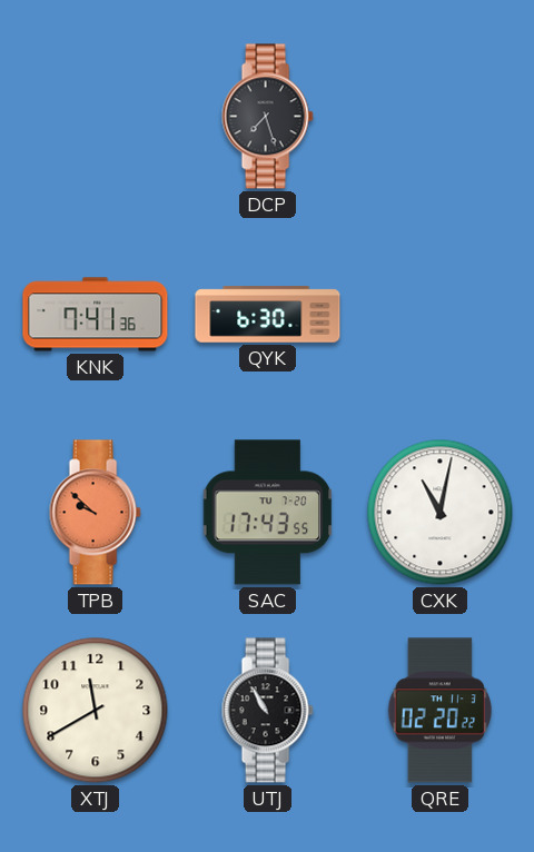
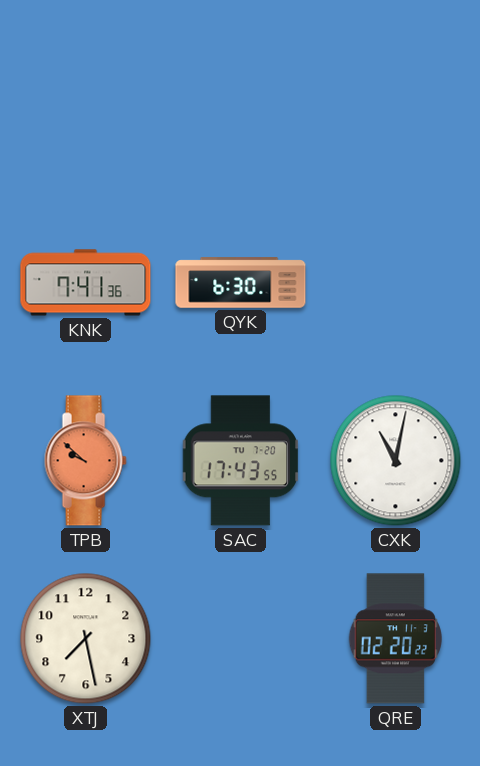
DCP: 7:27 -> none
XTJ: 11:40 -> 7:28
UTJ: 10:55 -> none
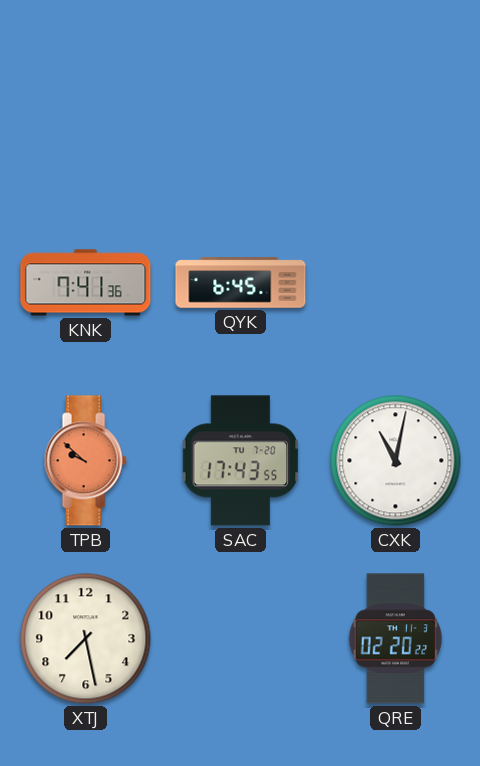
QYK: 6:30 -> 6:45
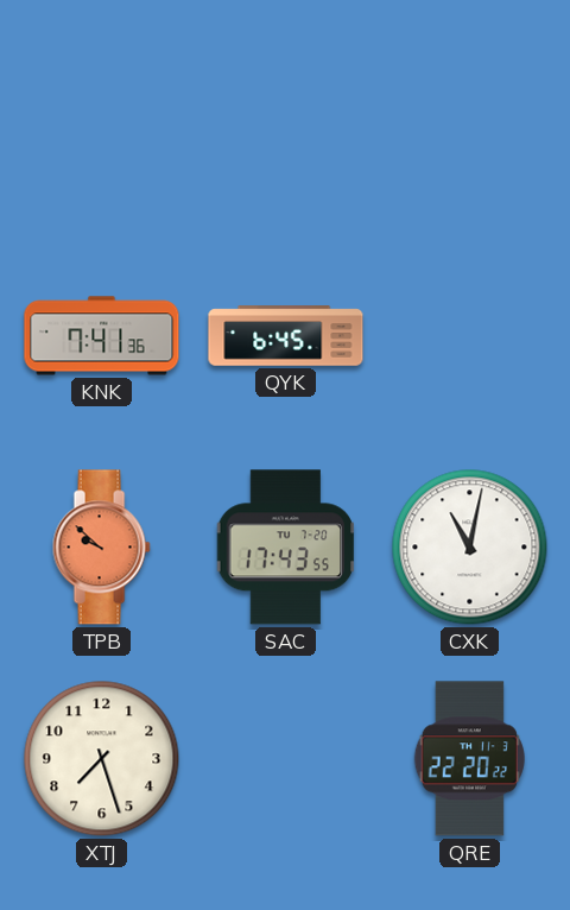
XTJ: 7:28 -> 7:27
QRE: 02:20 -> 22:20
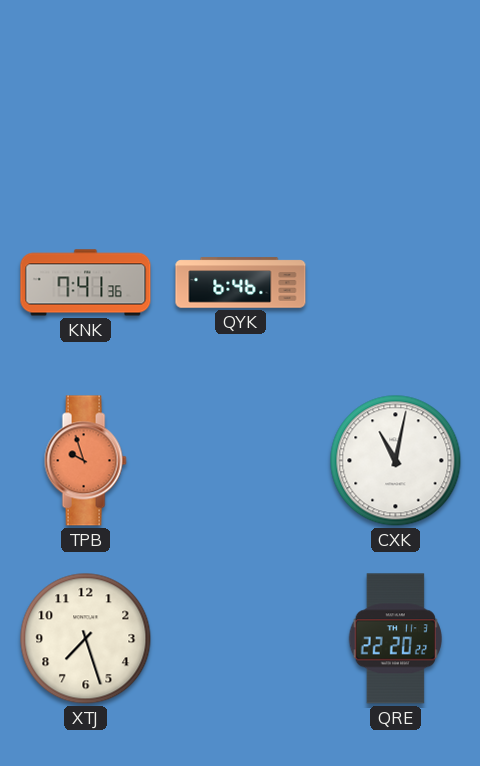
QYK: 6:45 -> 6:46
TPB: 9:52 -> 9:57
SAC: 17:43 -> none
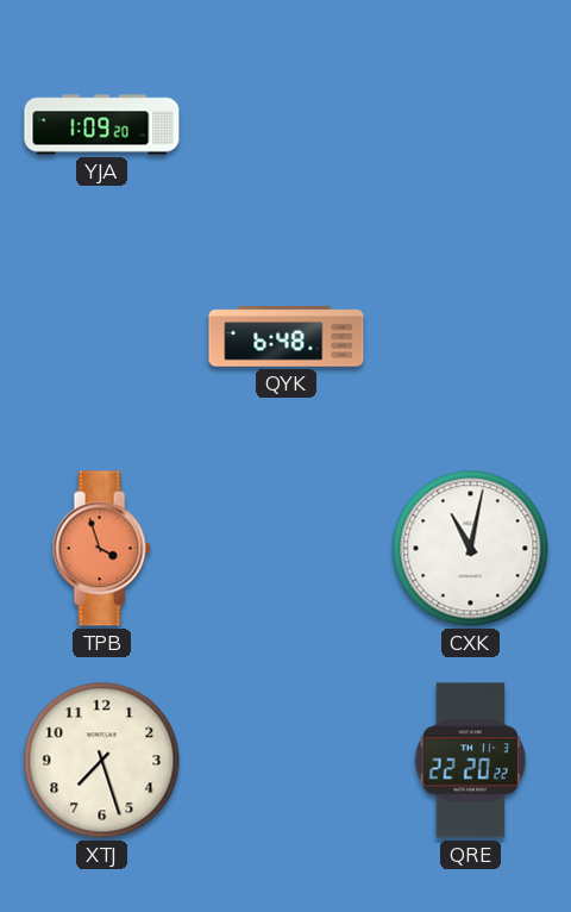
YJA: none -> 1:09
KNK: 7:41 -> none
QYK: 6:46 -> 6:48
TPB: 9:57 -> 3:57
